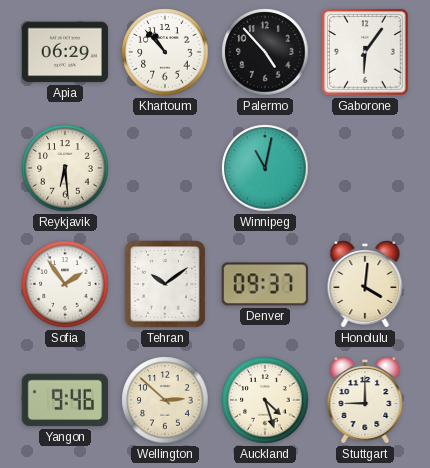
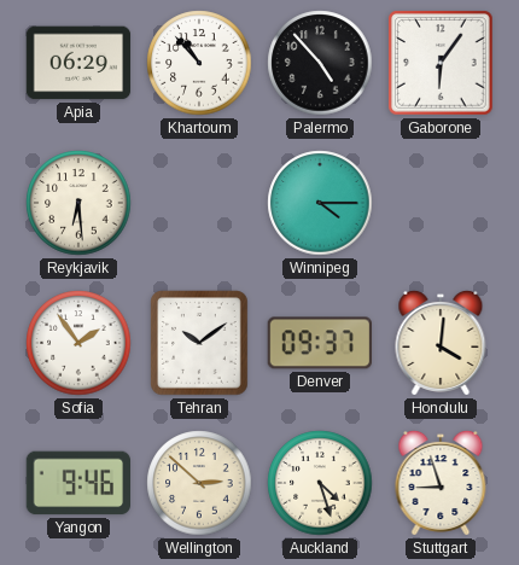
Winnipeg: 11:02 -> 4:15
Stuttgart: 9:00 -> 8:57
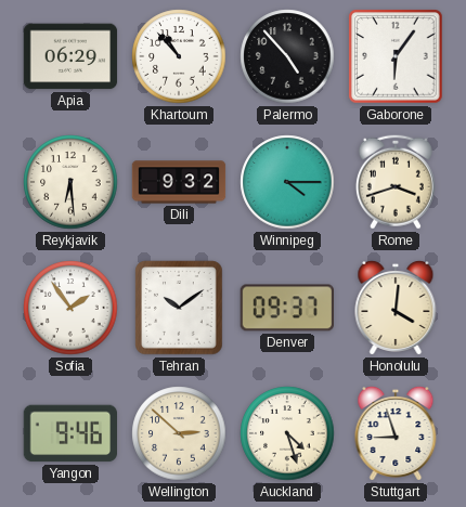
Dili: none -> 9:32
Rome: none -> 3:42
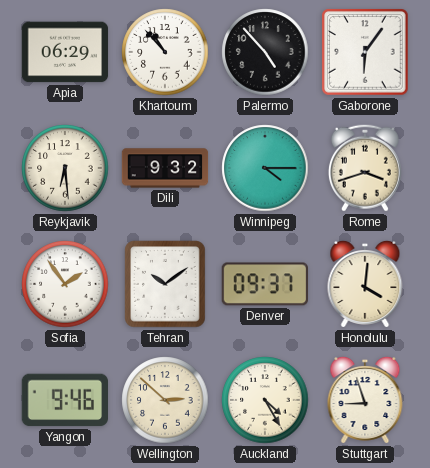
Auckland: 4:27 -> 4:25
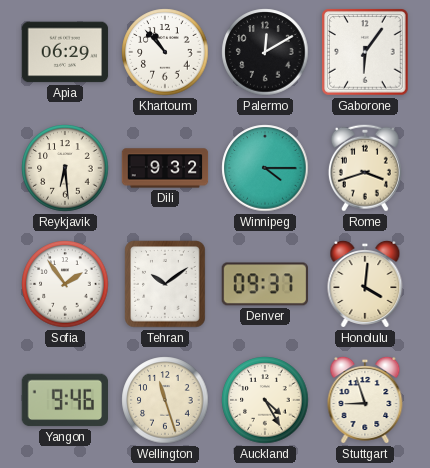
Palermo: 4:53 -> 12:10
Wellington: 2:52 -> 11:27
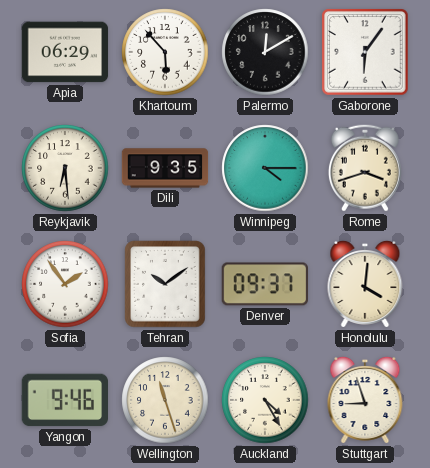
Khartoum: 10:53 -> 5:53
Dili: 9:32 -> 9:35
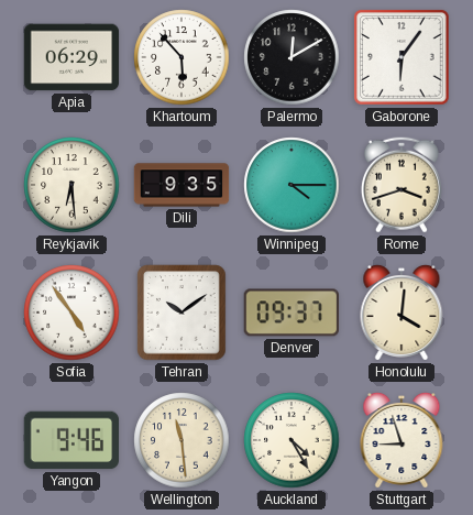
Sofia: 1:54 -> 4:54
Wellington: 11:27 -> 11:29
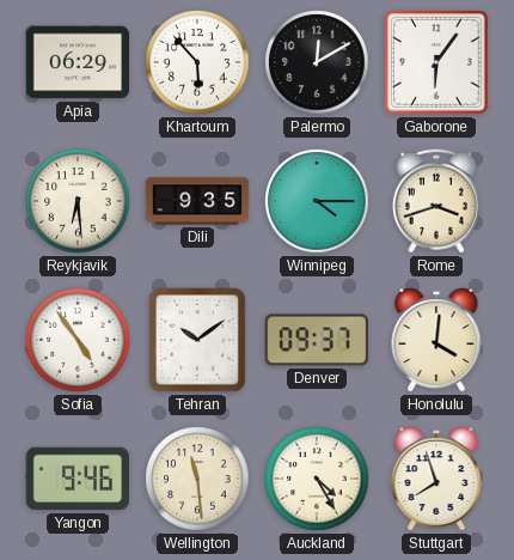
Stuttgart: 8:57 -> 7:57
